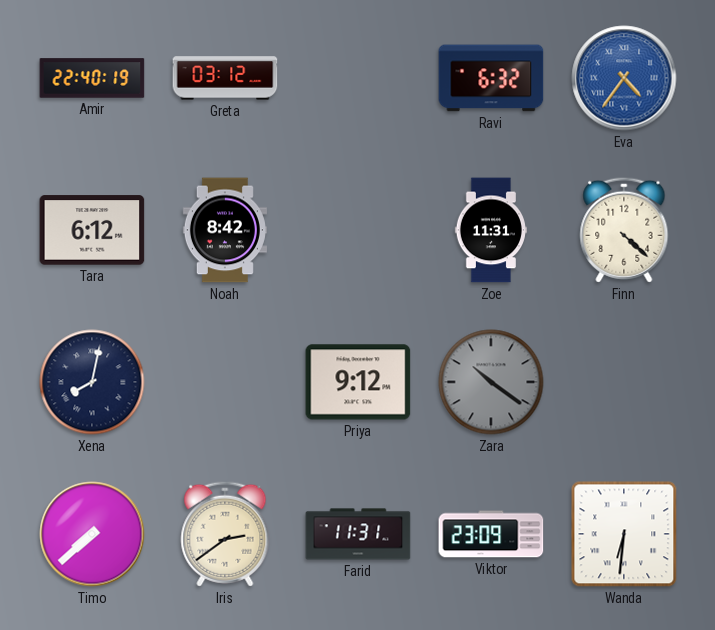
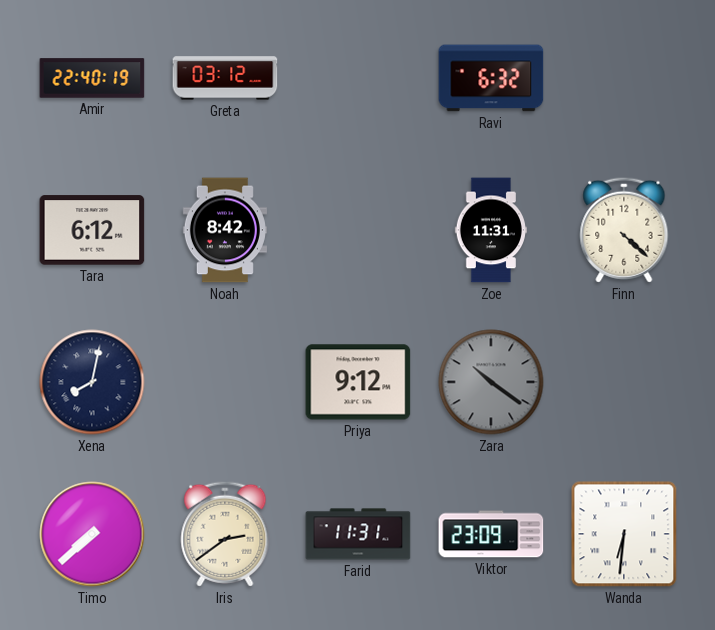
Eva: 4:36 -> none
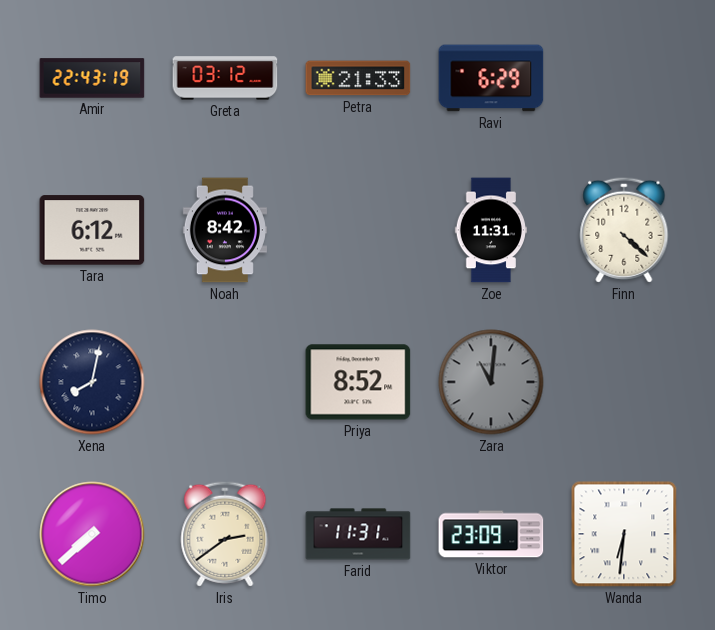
Amir: 22:40 -> 22:43
Petra: none -> 21:33
Ravi: 6:32 -> 6:29
Priya: 9:12 -> 8:52
Zara: 10:21 -> 11:01
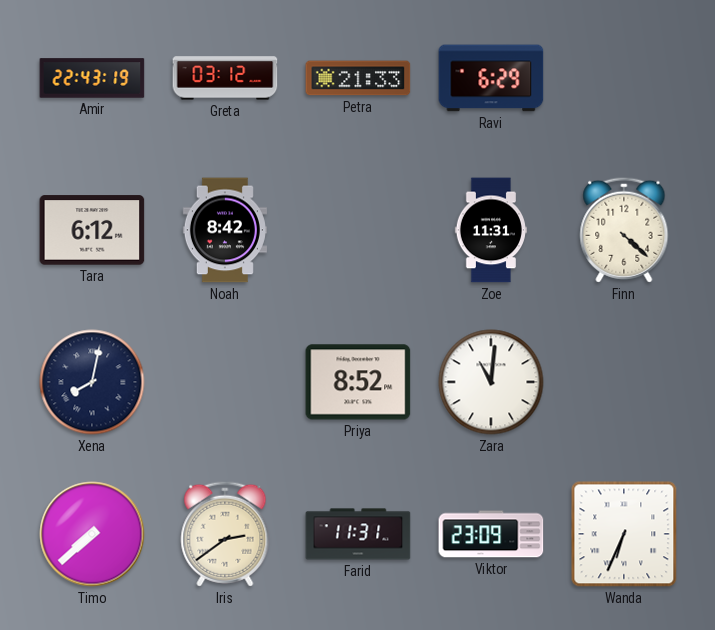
Zara dial: grey -> white
Wanda: 6:31 -> 6:34
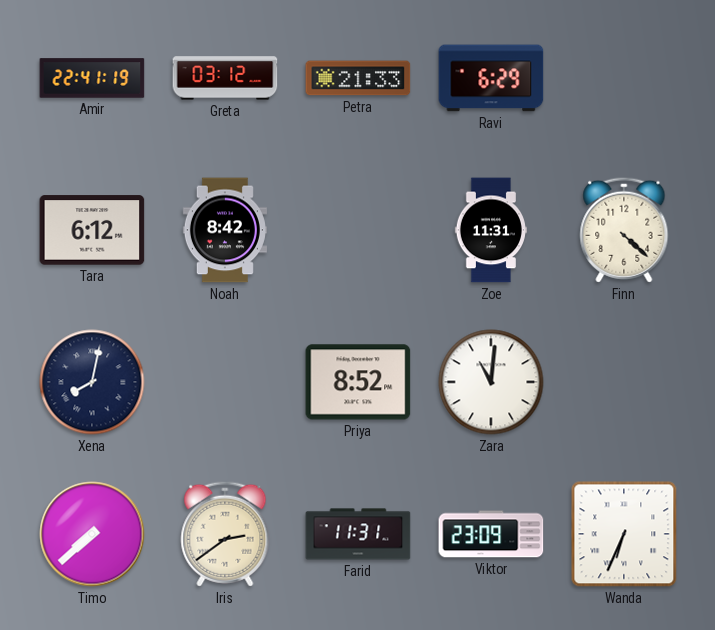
Amir: 22:43 -> 22:41
